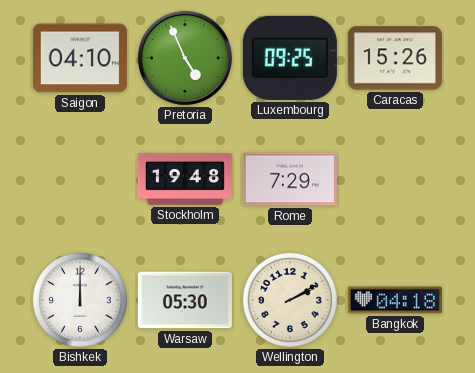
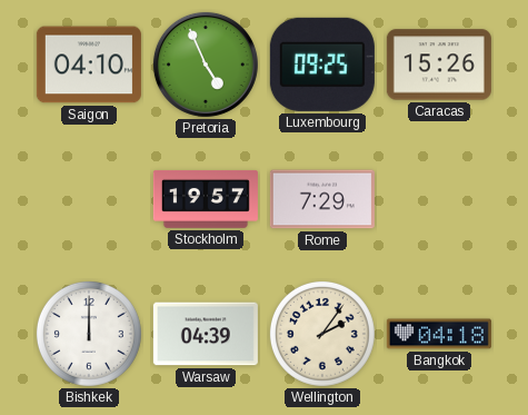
Stockholm: 19:48 -> 19:57
Warsaw: 05:30 -> 04:39
Wellington: 2:10 -> 2:06
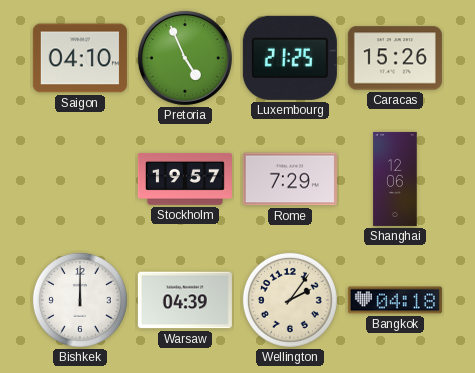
Luxembourg: 09:25 -> 21:25
Shanghai: none -> 12:06
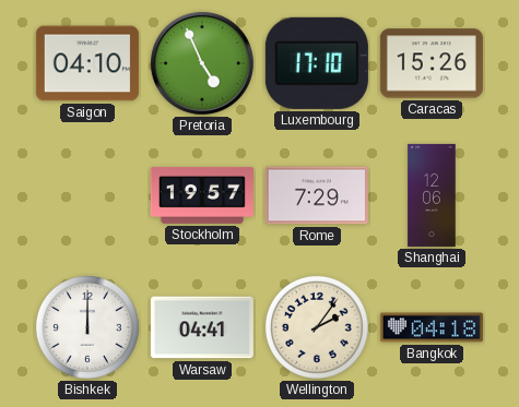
Luxembourg: 21:25 -> 17:10
Warsaw: 04:39 -> 04:41
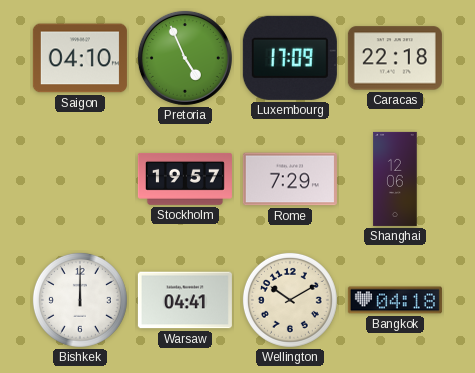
Luxembourg: 17:10 -> 17:09
Caracas: 15:26 -> 22:18
Wellington: 2:06 -> 10:10
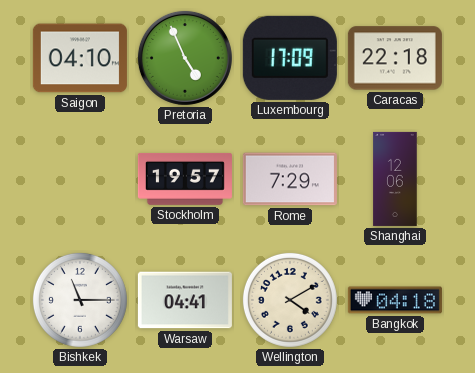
Bishkek: 12:00 -> 11:15
Wellington: 10:10 -> 4:10
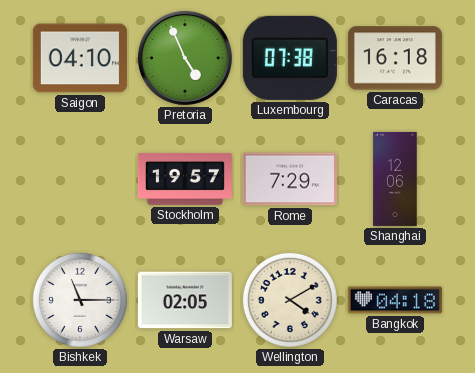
Luxembourg: 17:09 -> 07:38
Caracas: 22:18 -> 16:18
Warsaw: 04:41 -> 02:05
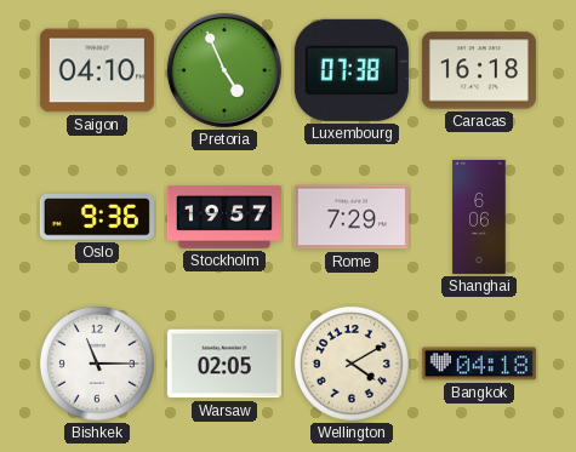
Oslo: none -> 9:36
Shanghai: 12:06 -> 6:06
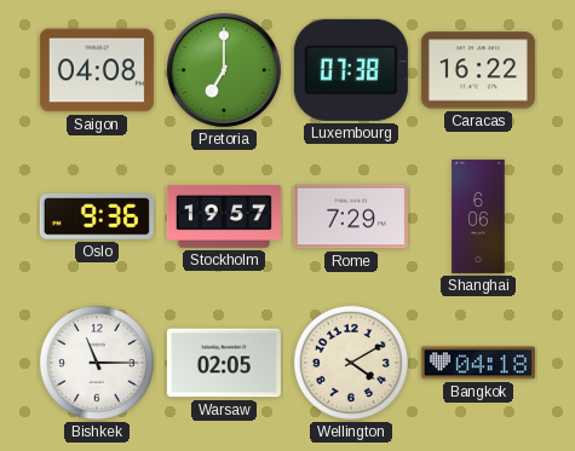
Saigon: 04:10 -> 04:08
Pretoria: 4:56 -> 7:00
Caracas: 16:18 -> 16:22
